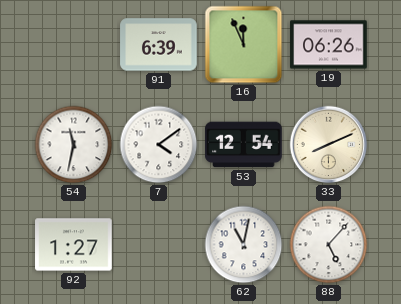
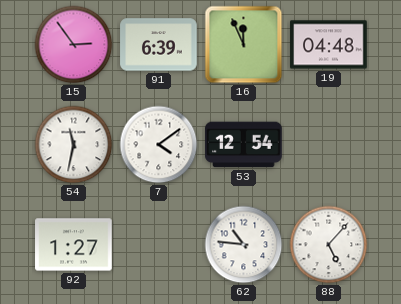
15: none -> 2:54
19: 06:26 -> 04:48
33: 8:11 -> none
62: 11:02 -> 10:46
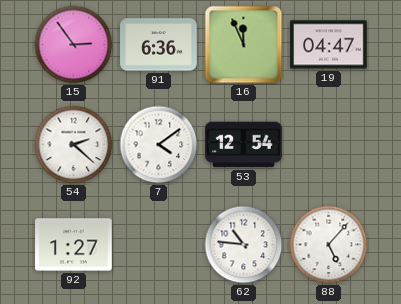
91: 6:39 -> 6:36
19: 04:48 -> 04:47
54: 11:32 -> 2:22
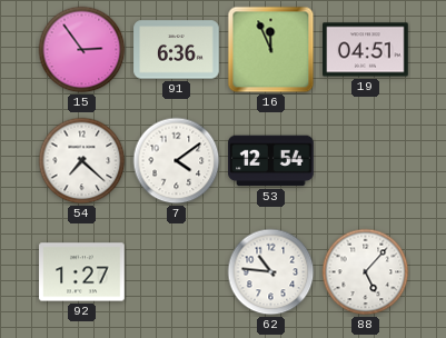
19: 04:47 -> 04:51
54: 2:22 -> 7:22
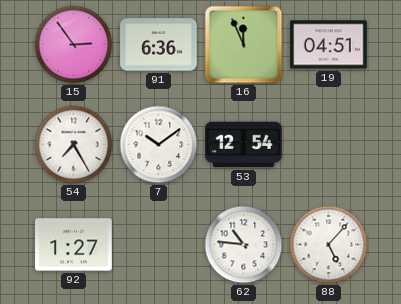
54: 7:22 -> 7:25
7: 4:09 -> 10:09
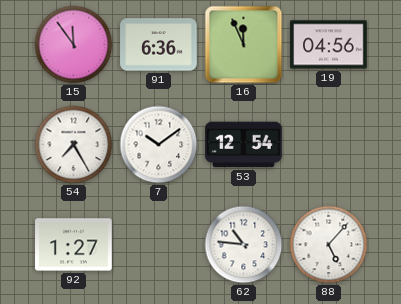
15: 2:54 -> 11:54
19: 04:51 -> 04:56
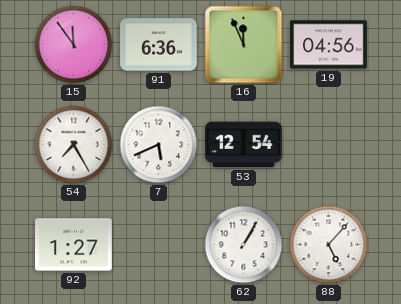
7: 10:09 -> 5:41
62: 10:46 -> 1:05
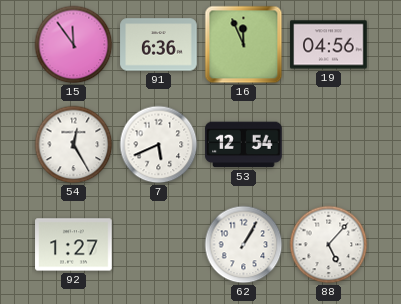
54: 7:25 -> 12:25
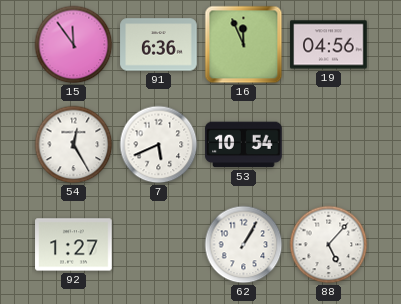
53: 12:54 -> 10:54
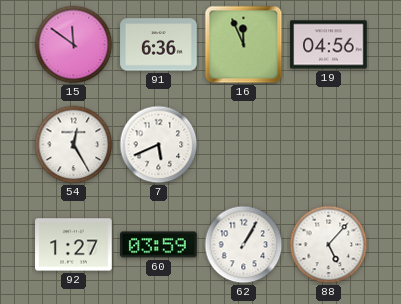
15: 11:54 -> 11:51
53: 10:54 -> none
60: none -> 03:59
